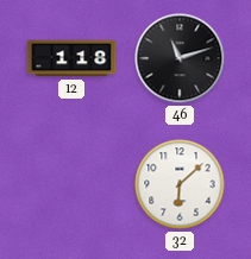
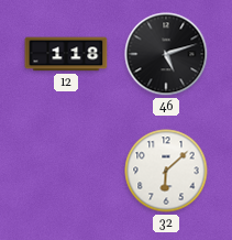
46: 11:12 -> 5:12
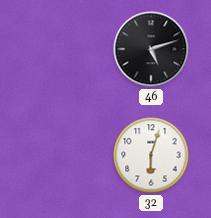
12: 1:18 -> none
32: 6:08 -> 6:03
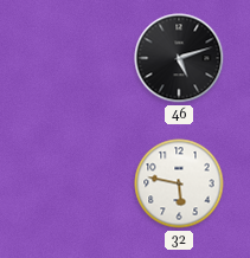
32: 6:03 -> 5:47
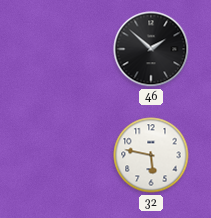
46: 5:12 -> 1:52
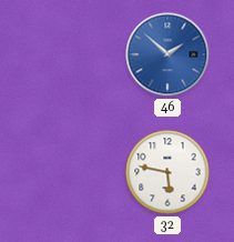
46 dial: black -> blue
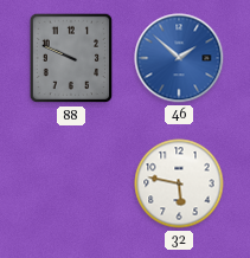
88: none -> 9:49
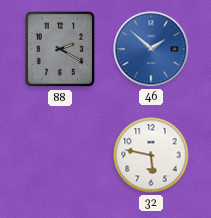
88: 9:49 -> 2:20
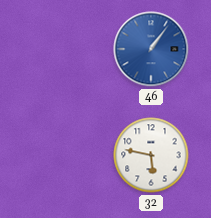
88: 2:20 -> none
46: 1:52 -> 1:06
